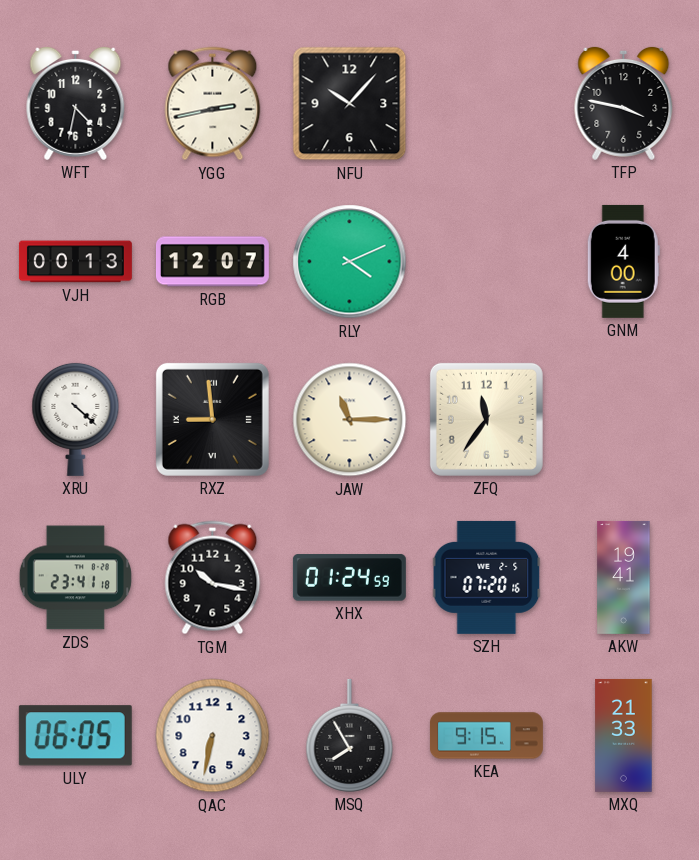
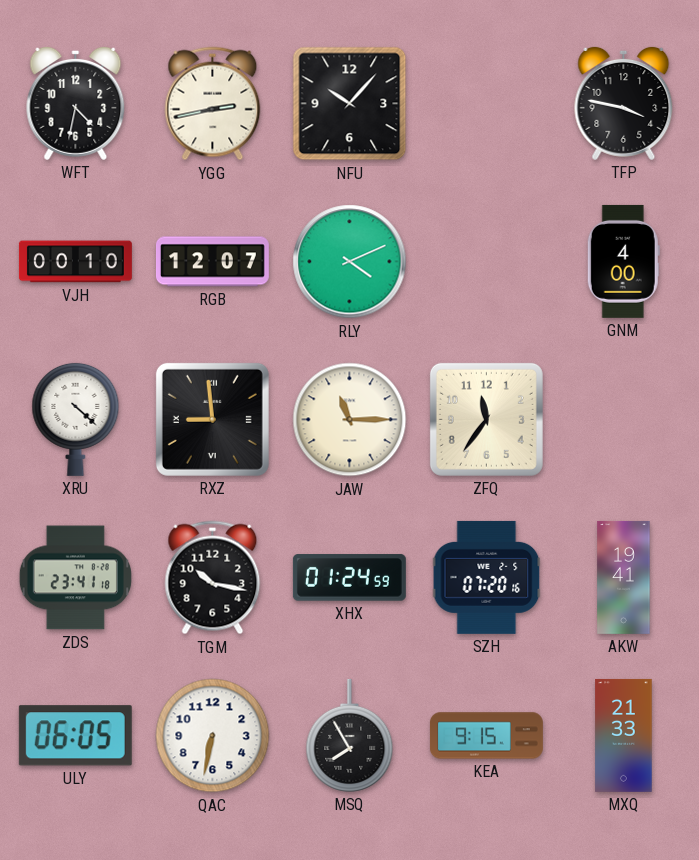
VJH: 00:13 -> 00:10
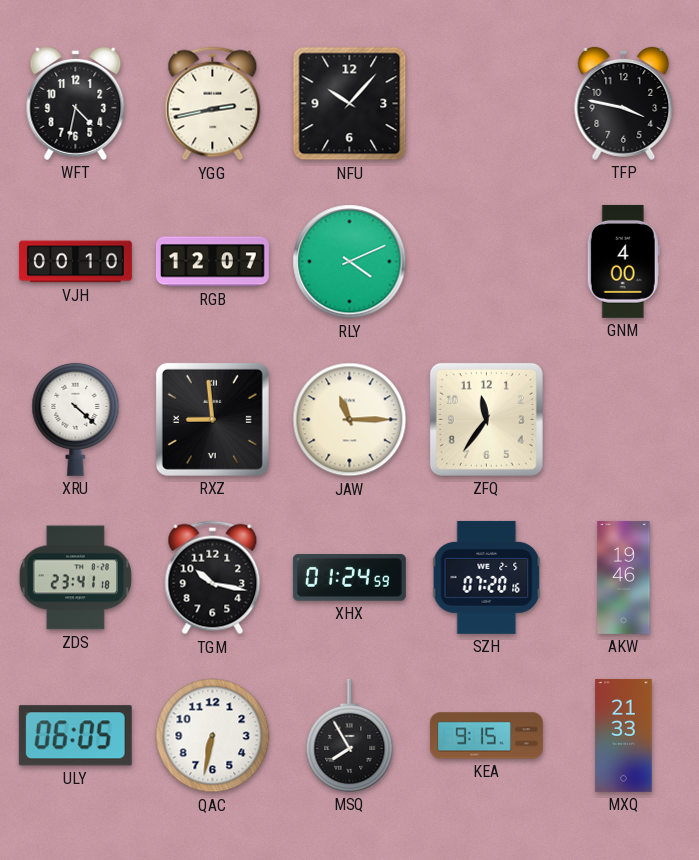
AKW: 19:41 -> 19:46
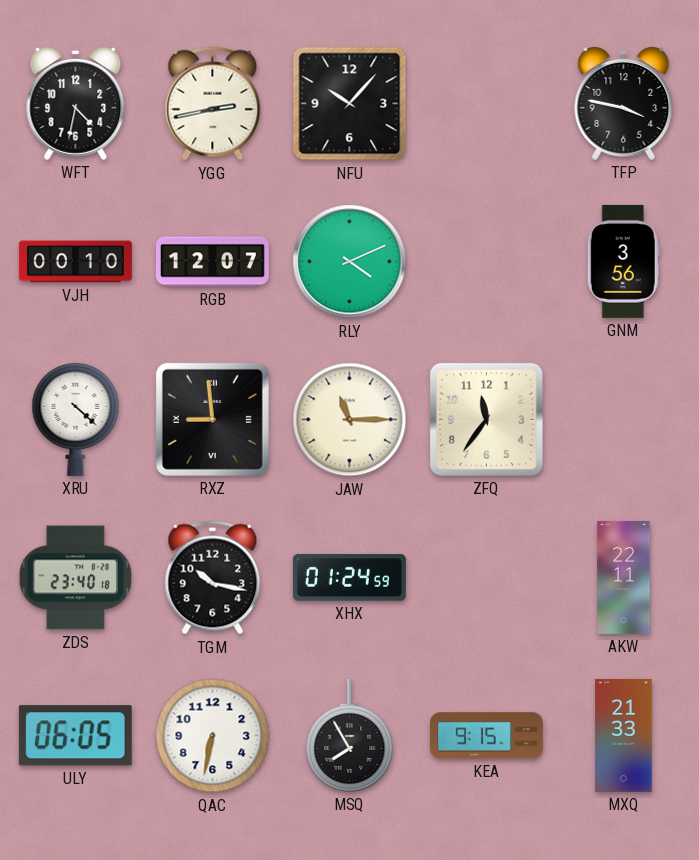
GNM: 4:00 -> 3:56
ZDS: 23:41 -> 23:40
SZH: 07:20 -> none
AKW: 19:46 -> 22:11
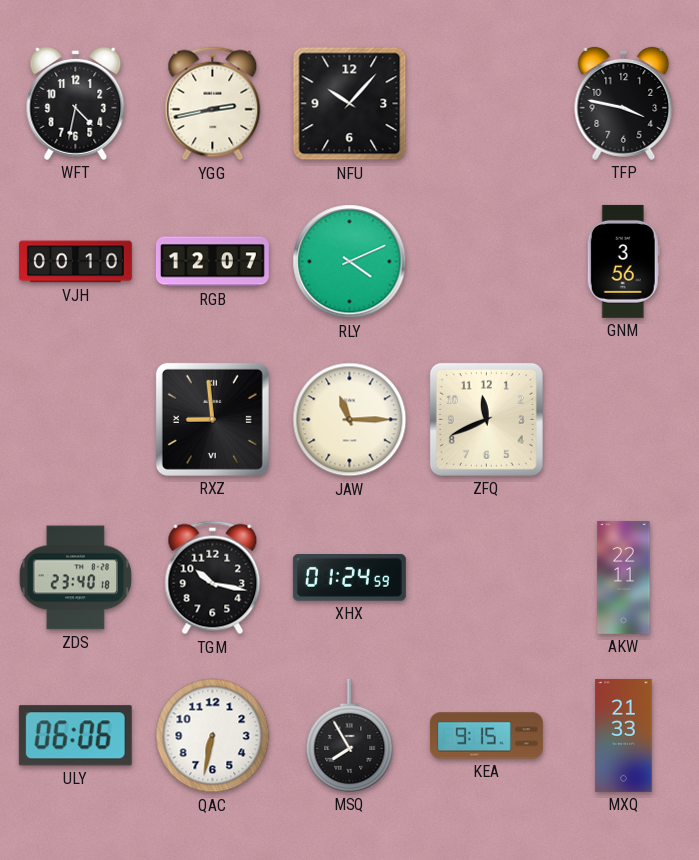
XRU: 4:22 -> none
ZFQ: 11:36 -> 11:41
ULY: 06:05 -> 06:06
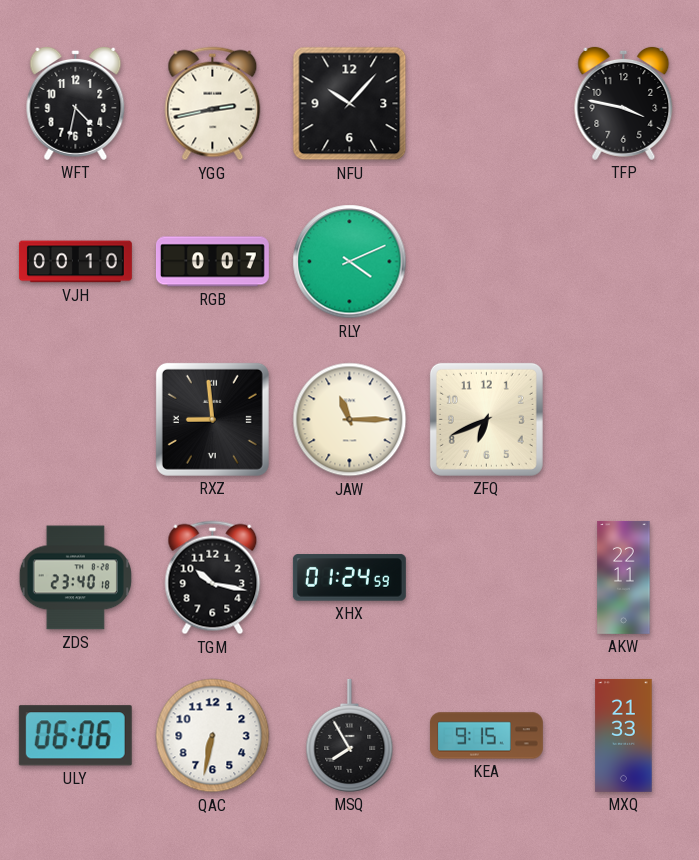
RGB: 12:07 -> 0:07
GNM: 3:56 -> none
ZFQ: 11:41 -> 6:41
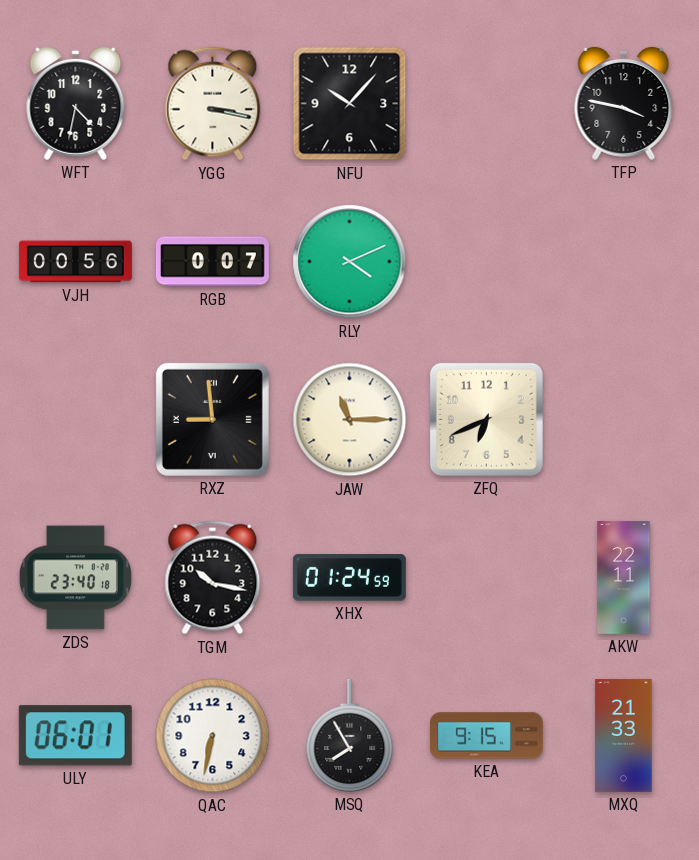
YGG: 2:43 -> 3:17
VJH: 00:10 -> 00:56
ULY: 06:06 -> 06:01
